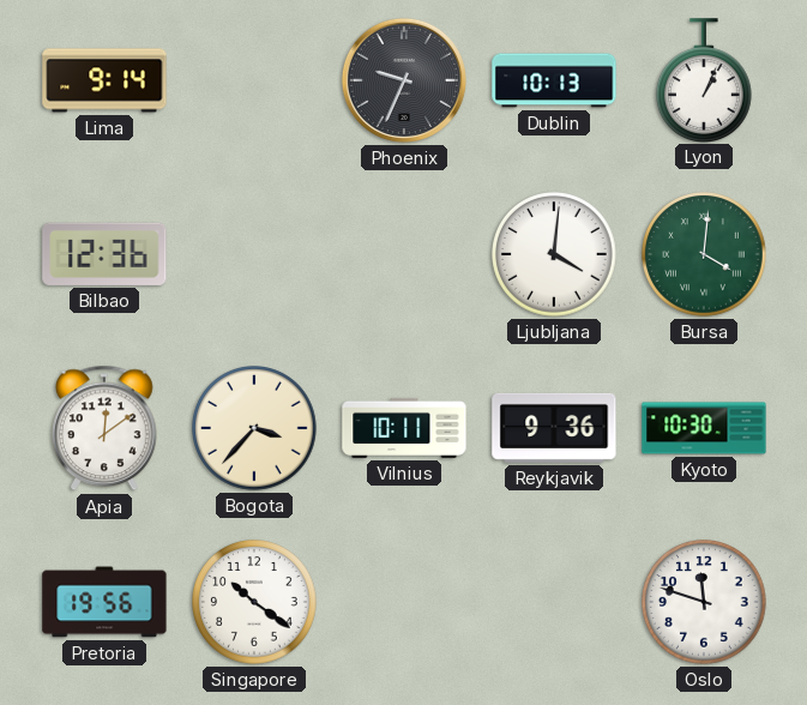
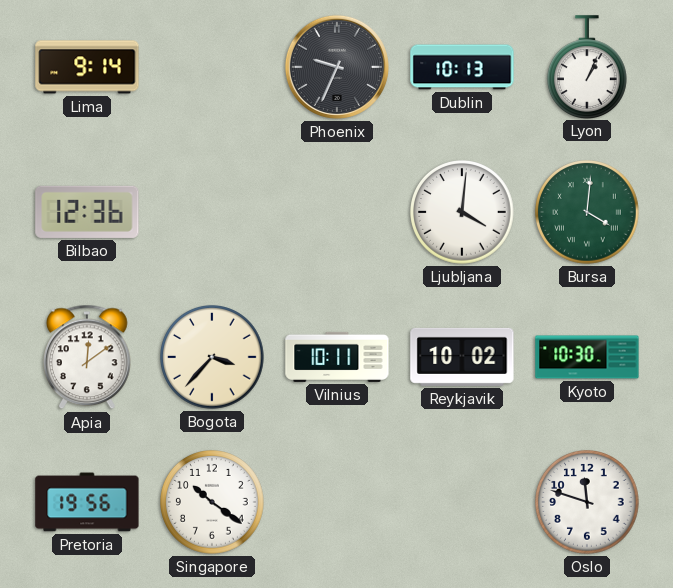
Reykjavik: 9:36 -> 10:02
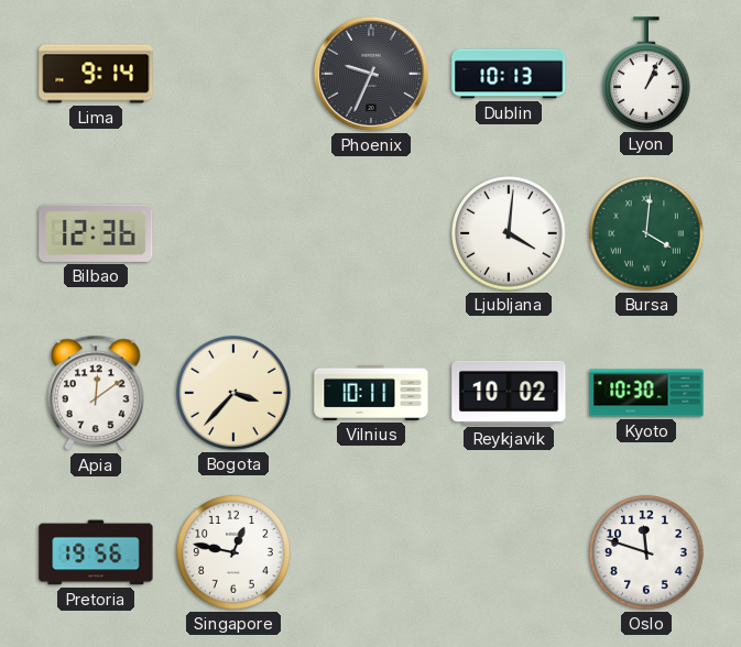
Singapore: 10:21 -> 12:47
